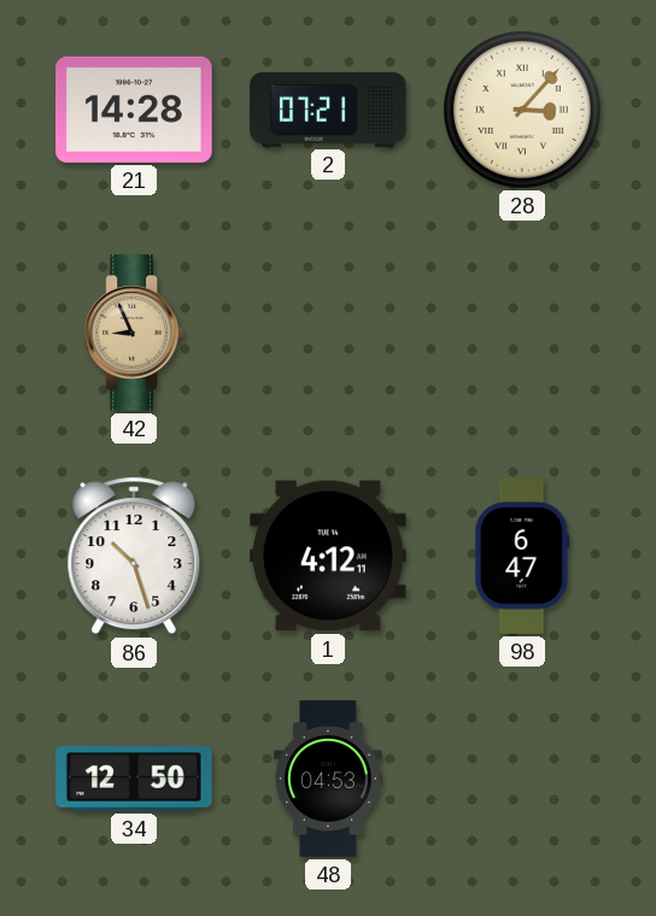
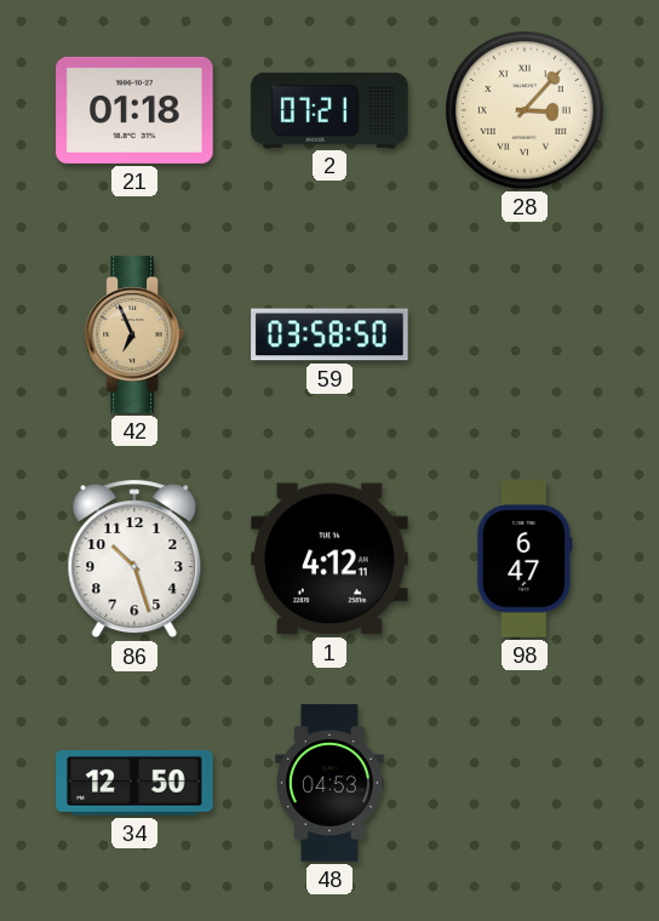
21: 14:28 -> 01:18
42: 8:56 -> 6:56
59: none -> 03:58
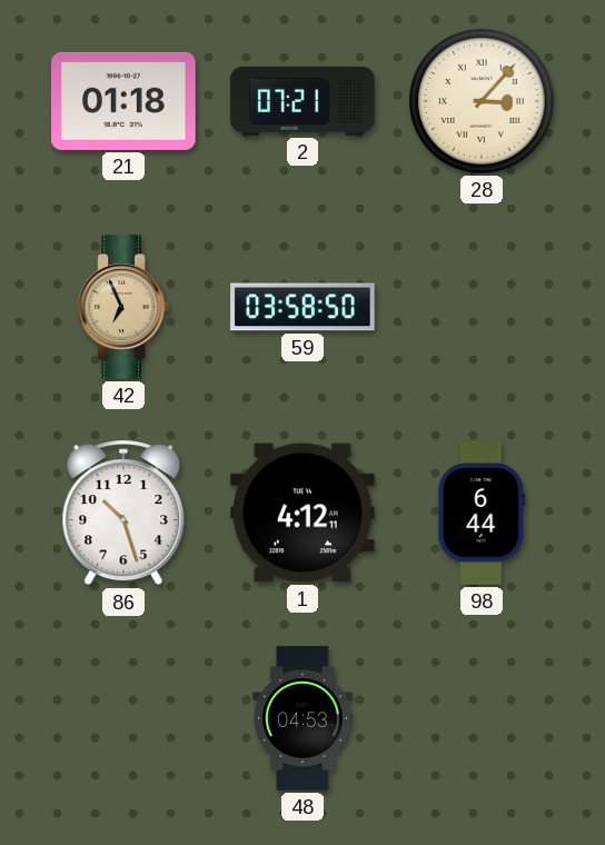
98: 6:47 -> 6:44
34: 12:50 -> none
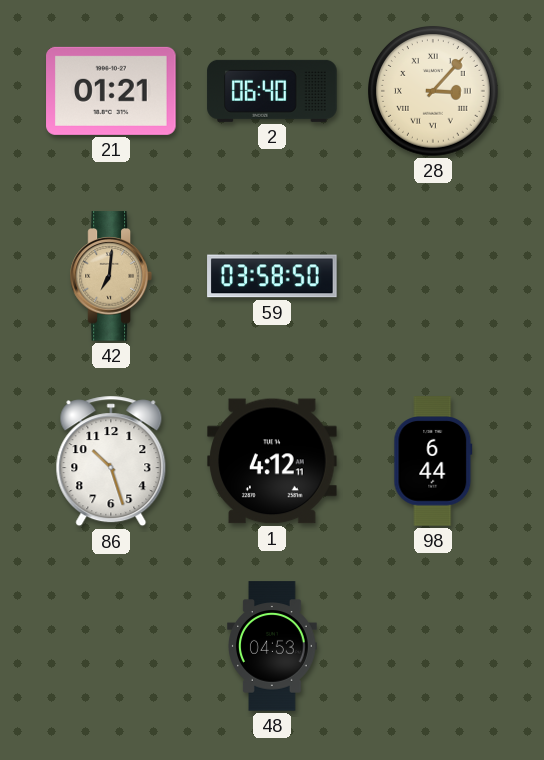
21: 01:18 -> 01:21
2: 07:21 -> 06:40
42: 6:56 -> 7:01
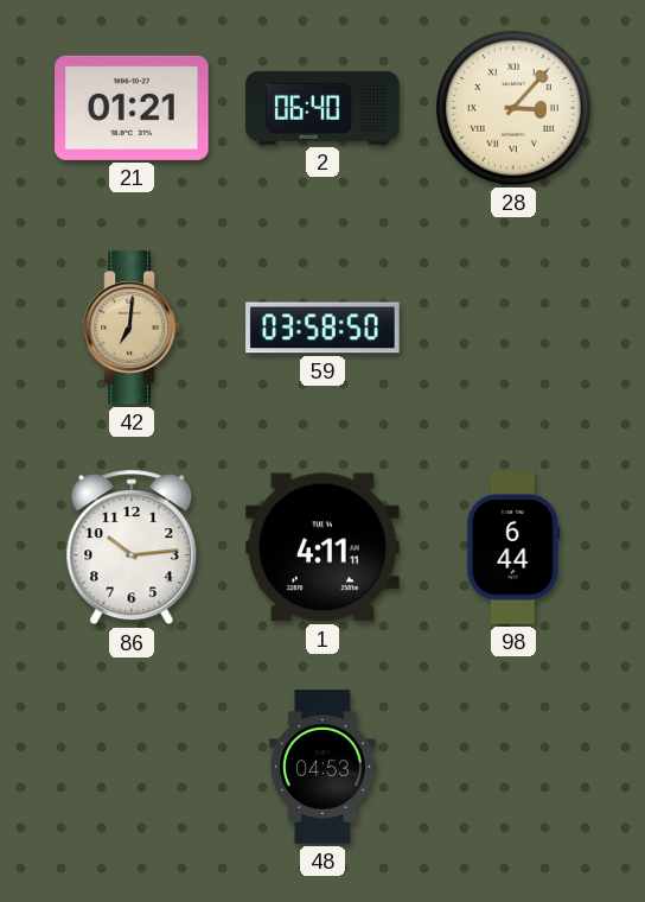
86: 10:27 -> 10:14
1: 4:12 -> 4:11
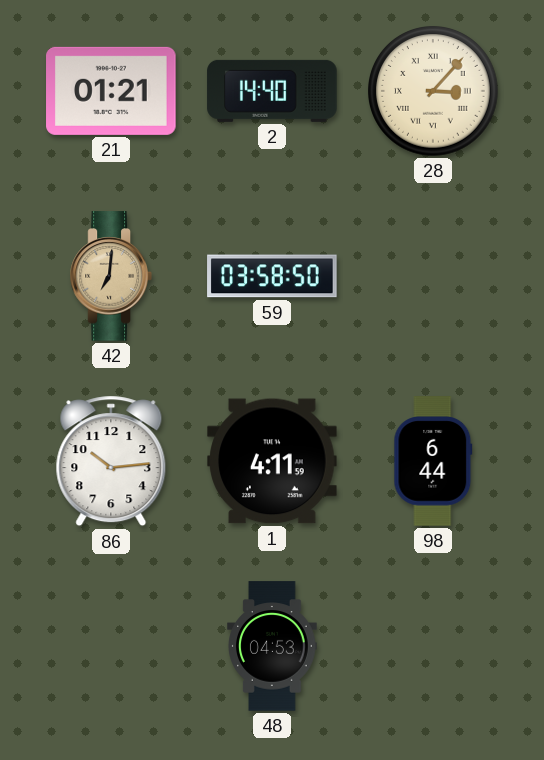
2: 06:40 -> 14:40
1: 4:11:11 -> 4:11:59
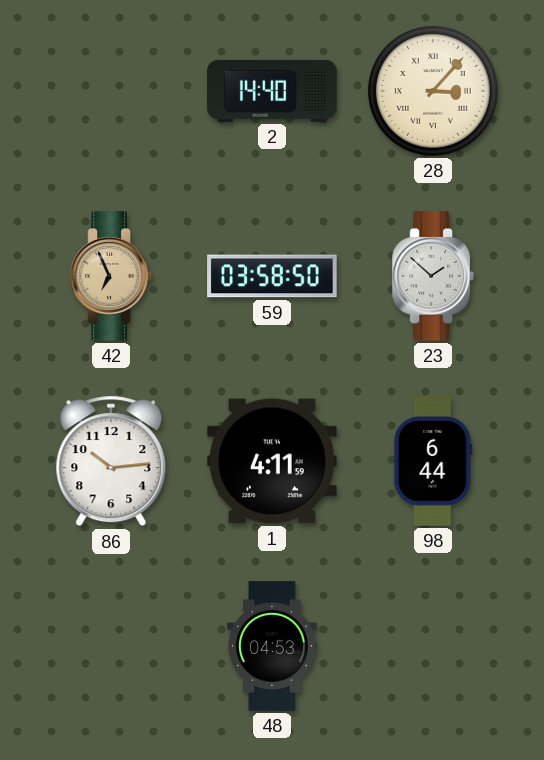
21: 01:21 -> none
42: 7:01 -> 6:56
23: none -> 1:52
